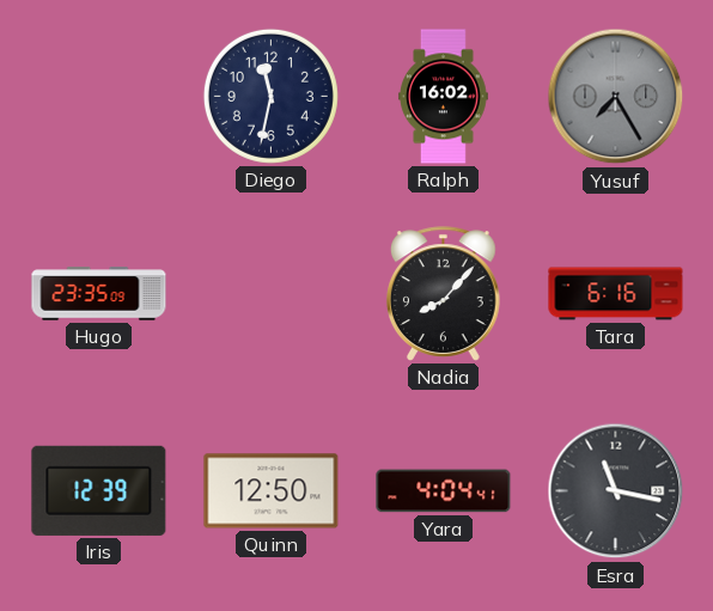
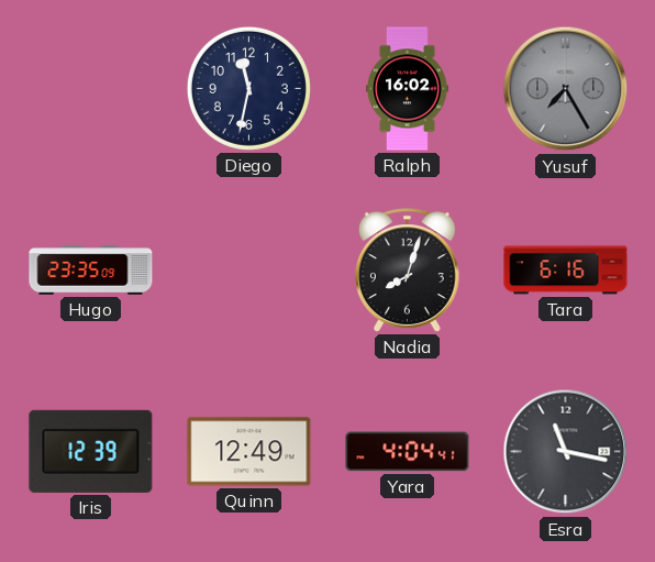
Nadia: 8:07 -> 8:03
Quinn: 12:50 -> 12:49
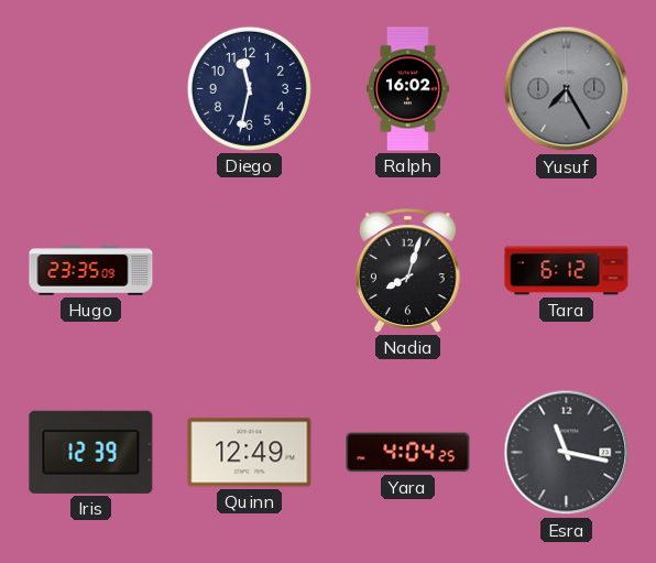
Tara: 6:16 -> 6:12
Yara: 4:04:41 -> 4:04:25
